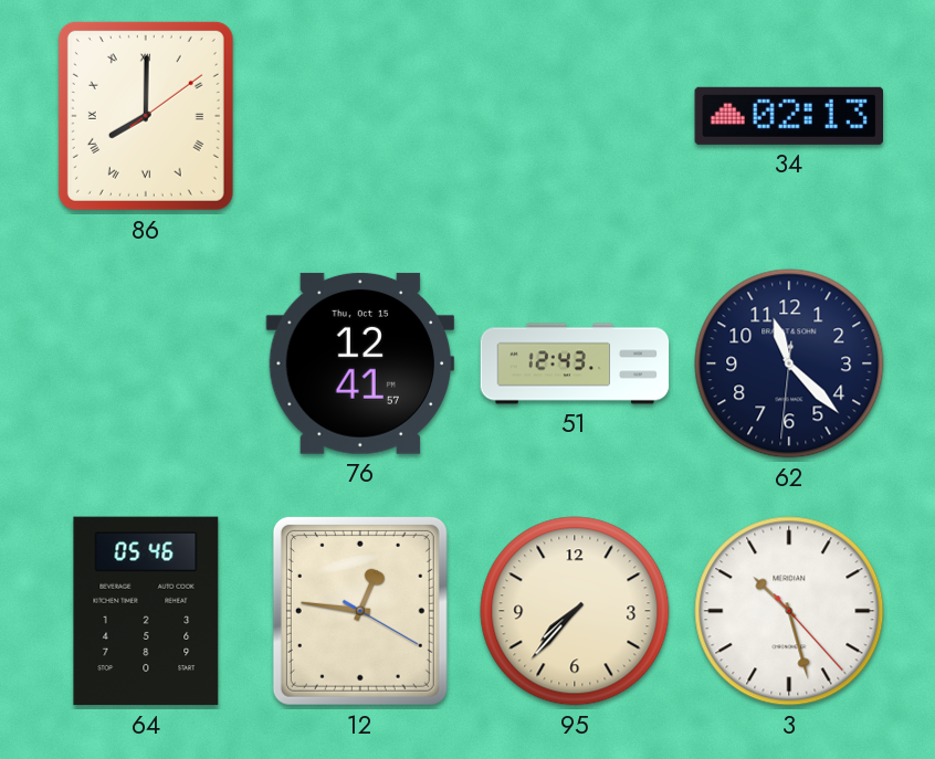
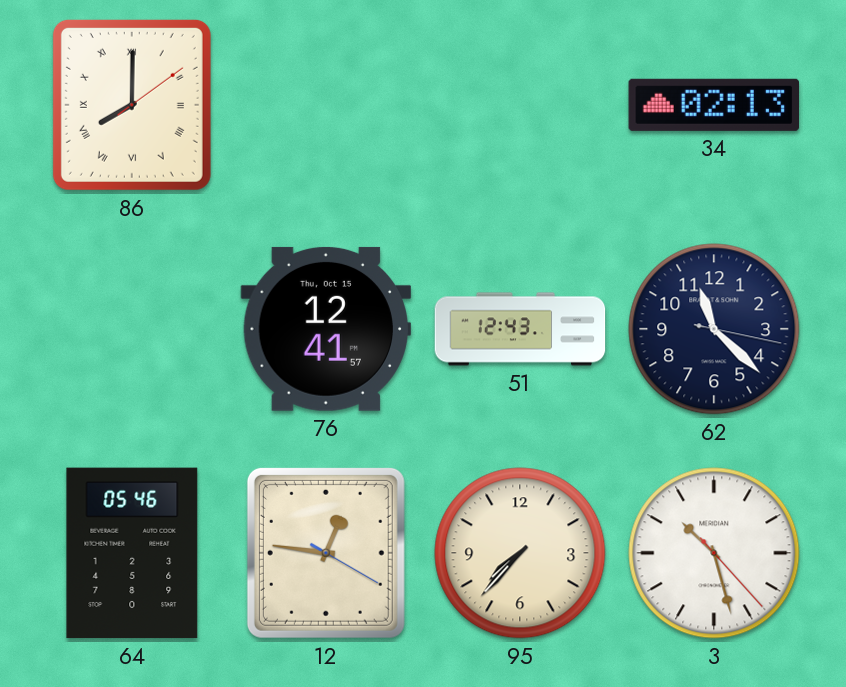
62: 11:22:31 -> 11:22:17
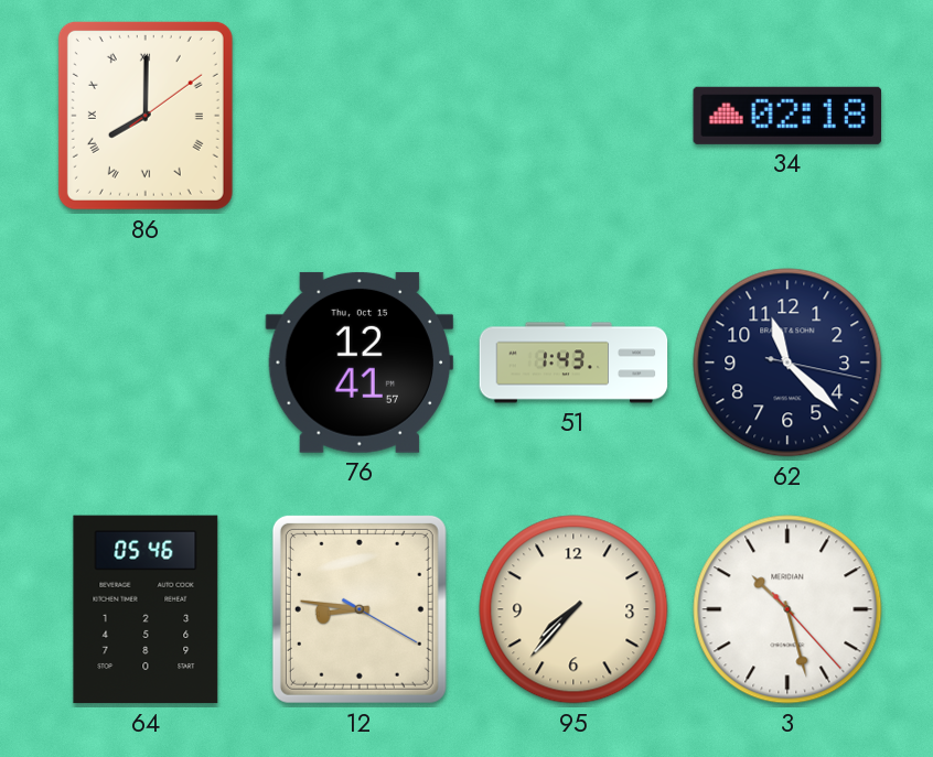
34: 02:13 -> 02:18
51: 12:43 -> 1:43
12: 12:46 -> 8:46
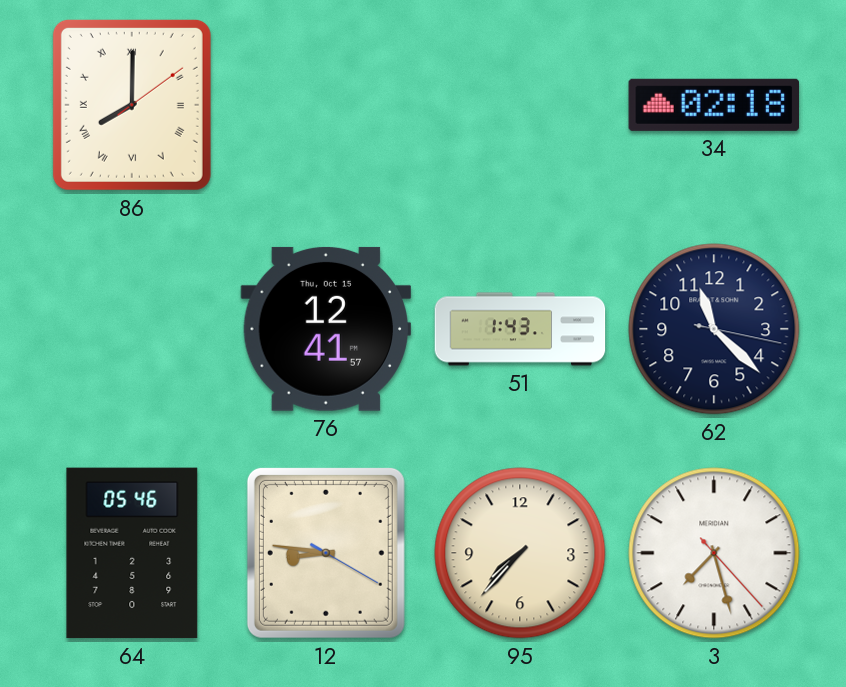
3: 10:27 -> 7:27
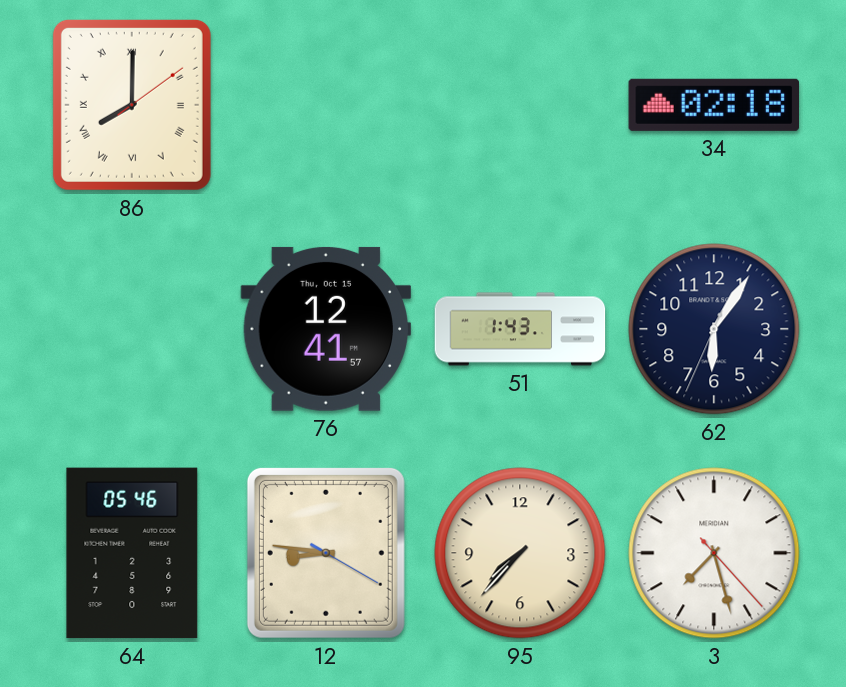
62: 11:22 -> 6:05
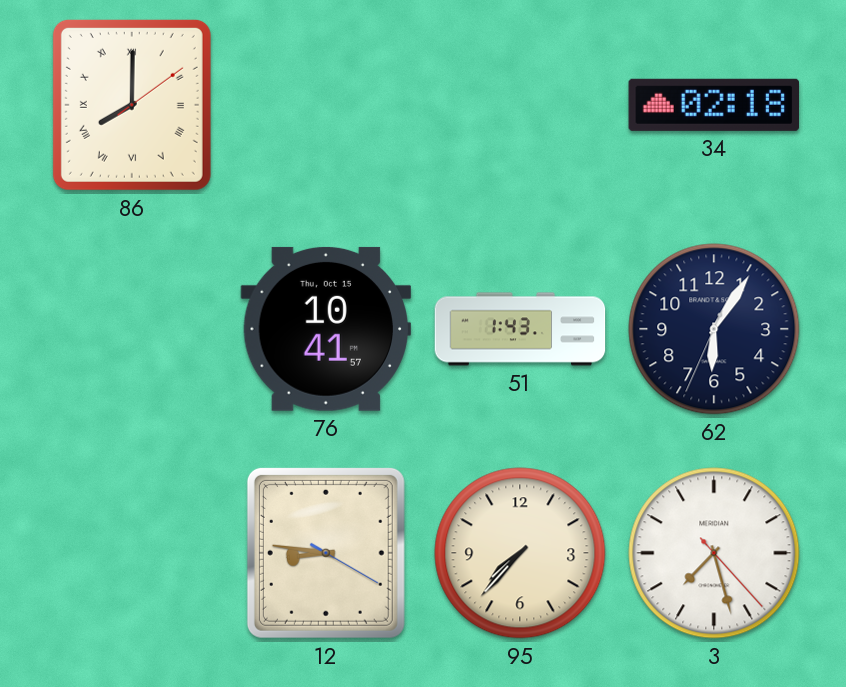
76: 12:41 -> 10:41
64: 05:46 -> none
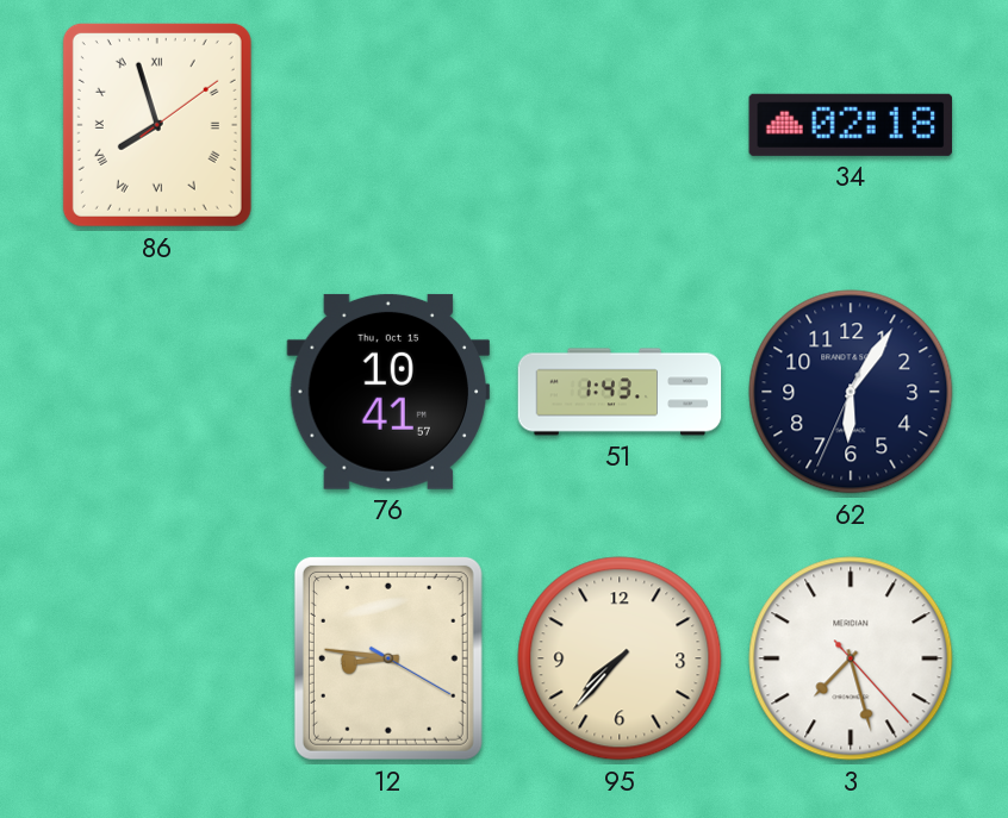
86: 8:00 -> 7:57
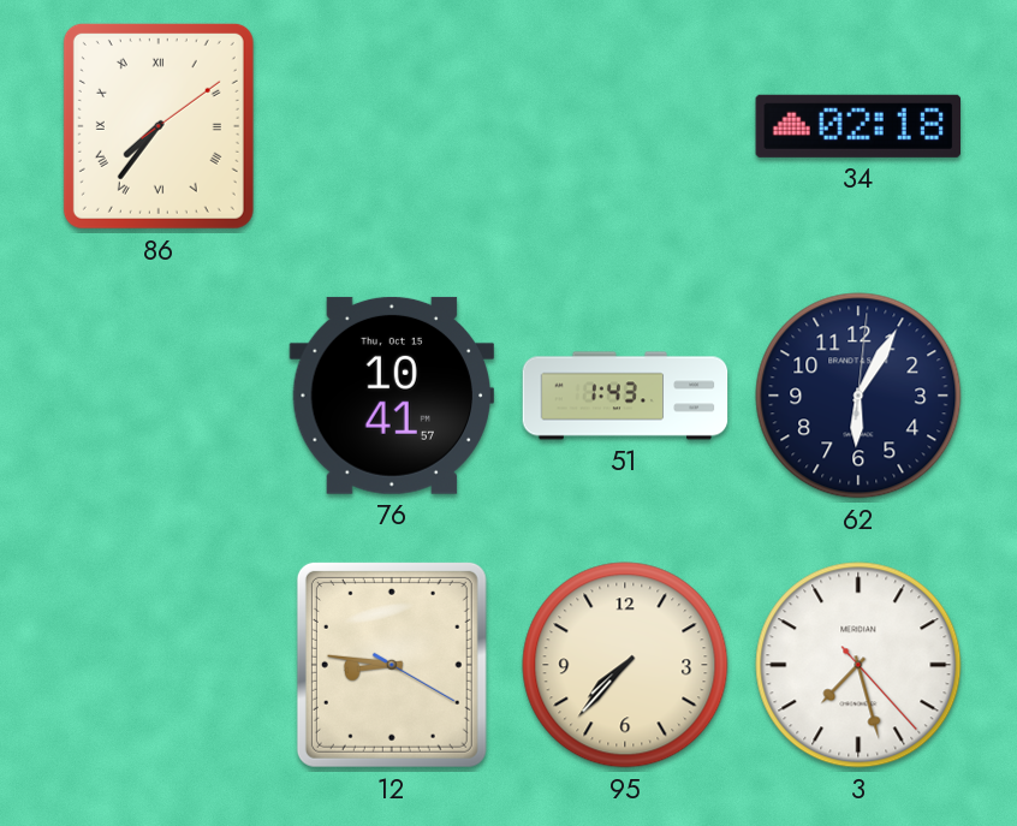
86: 7:57 -> 7:36
62: 6:05:34 -> 6:05:01
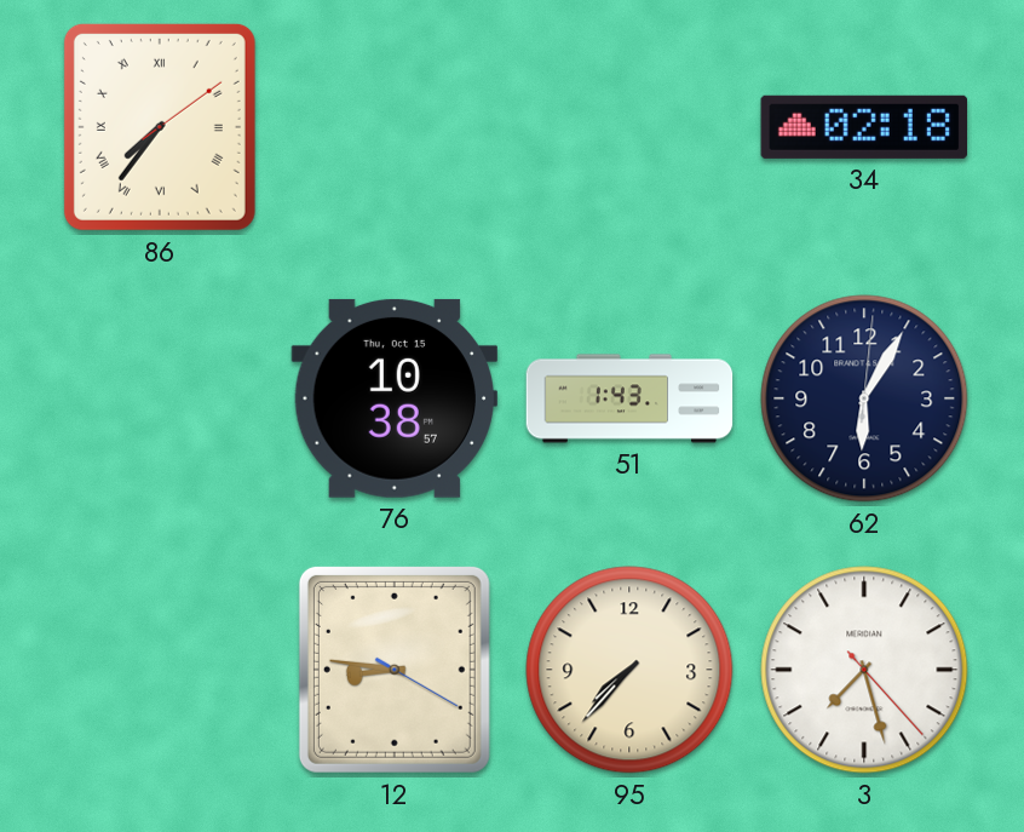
76: 10:41 -> 10:38
